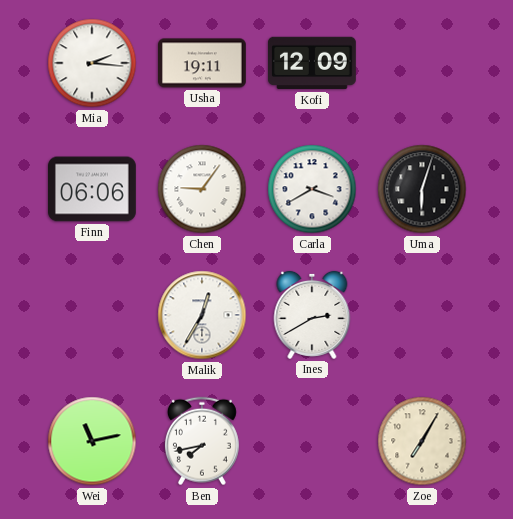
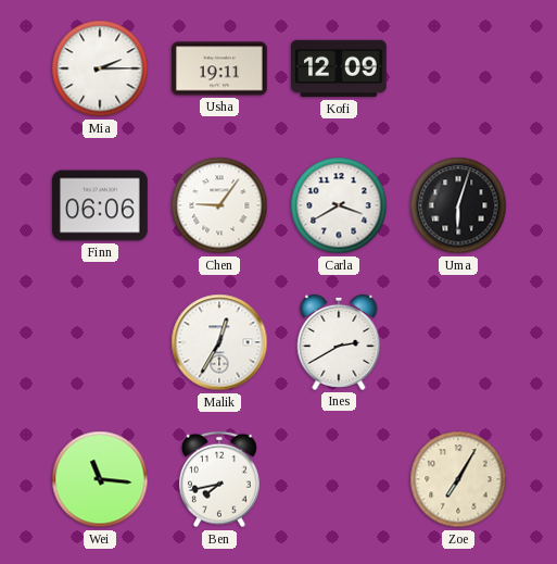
Mia: 2:16 -> 2:15
Wei: 11:13 -> 11:16
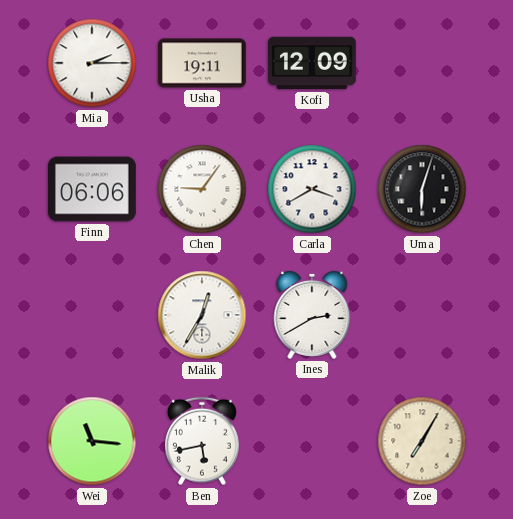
Ben: 7:43 -> 5:43
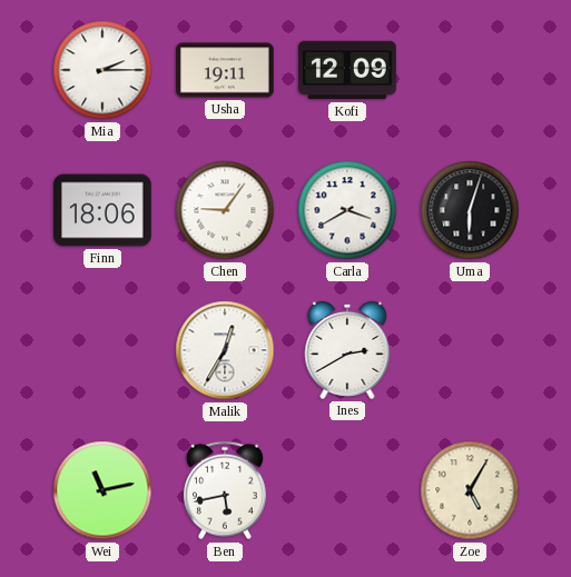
Finn: 06:06 -> 18:06
Wei: 11:16 -> 11:13
Zoe: 7:05 -> 5:05
